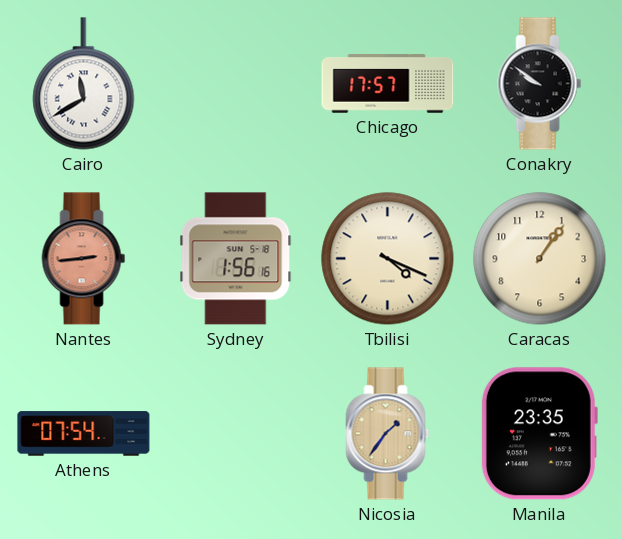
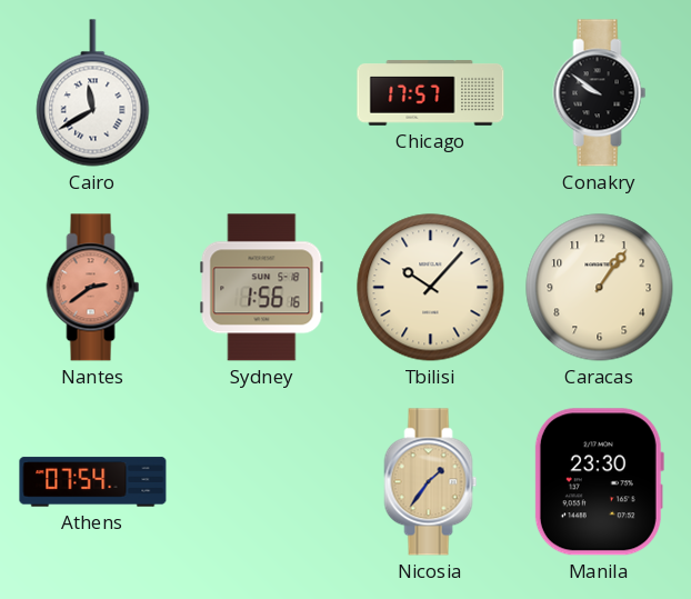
Nantes: 2:44 -> 2:39
Tbilisi: 4:19 -> 10:07
Manila: 23:35 -> 23:30
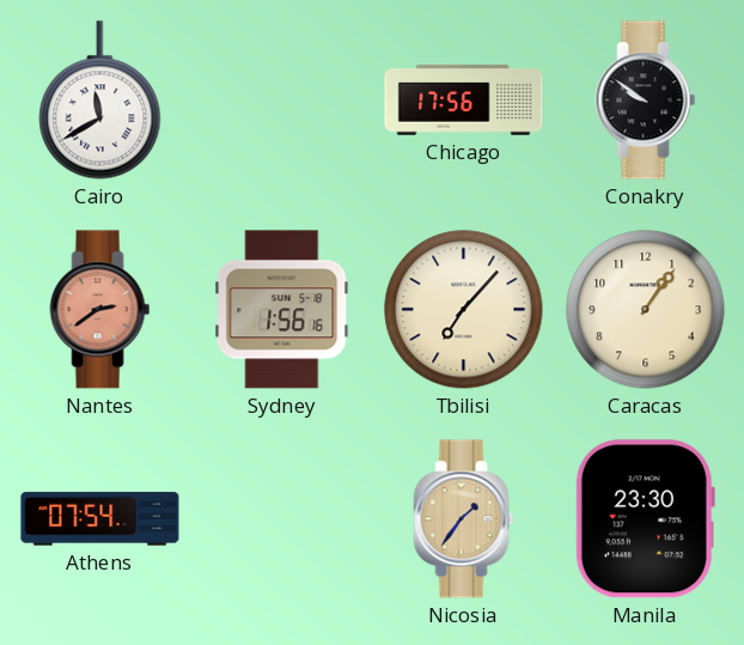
Chicago: 17:57 -> 17:56
Tbilisi: 10:07 -> 7:07
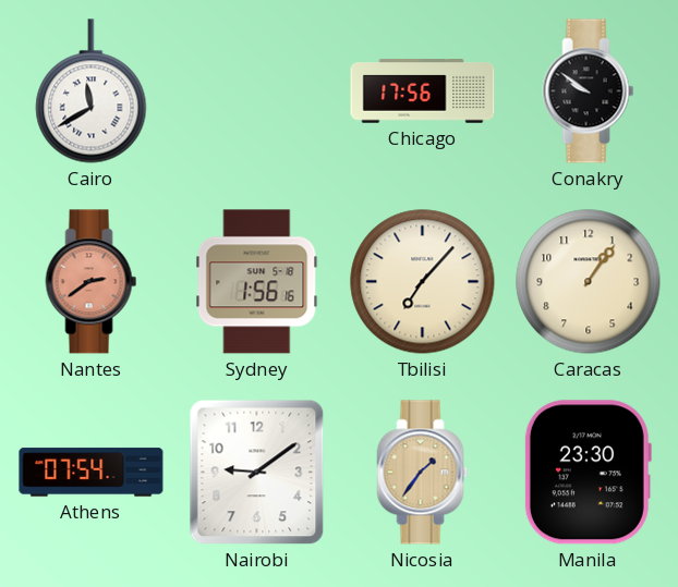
Nairobi: none -> 9:09
